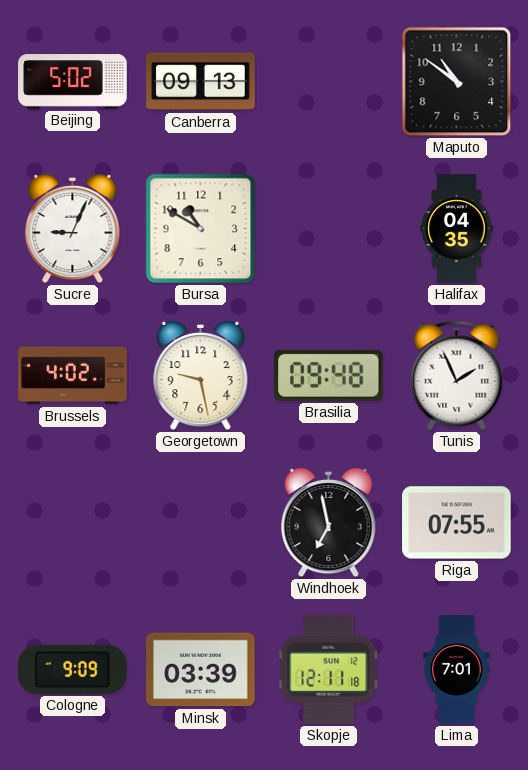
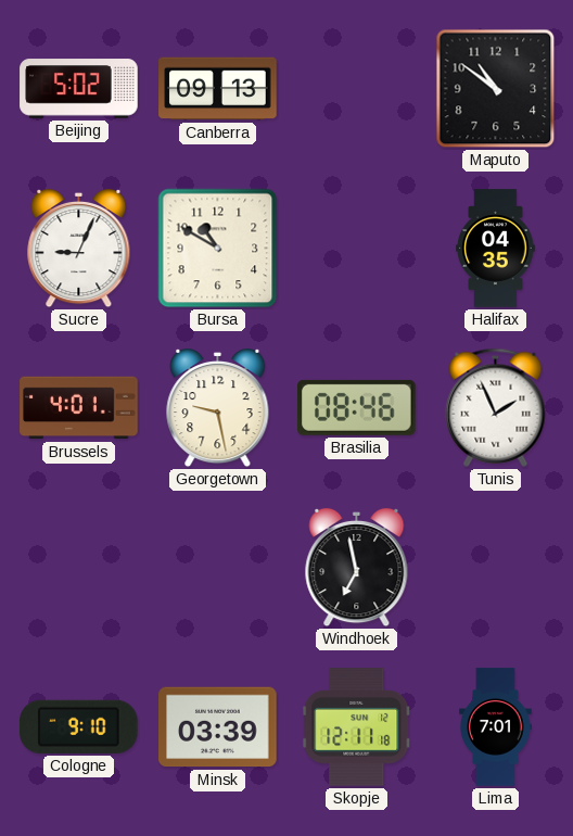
Brussels: 4:02 -> 4:01
Brasilia: 09:48 -> 08:46
Riga: 07:55 -> none
Cologne: 9:09 -> 9:10
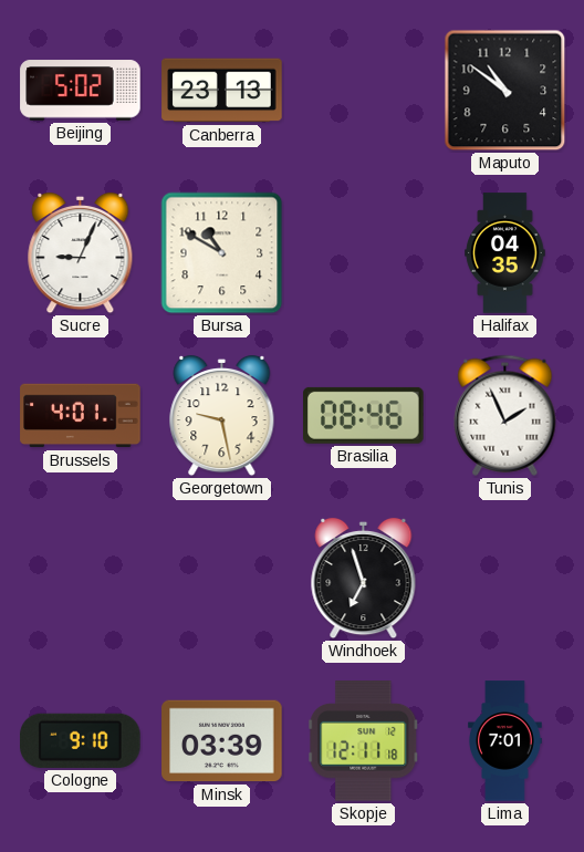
Canberra: 09:13 -> 23:13
Windhoek: 6:58 -> 6:57
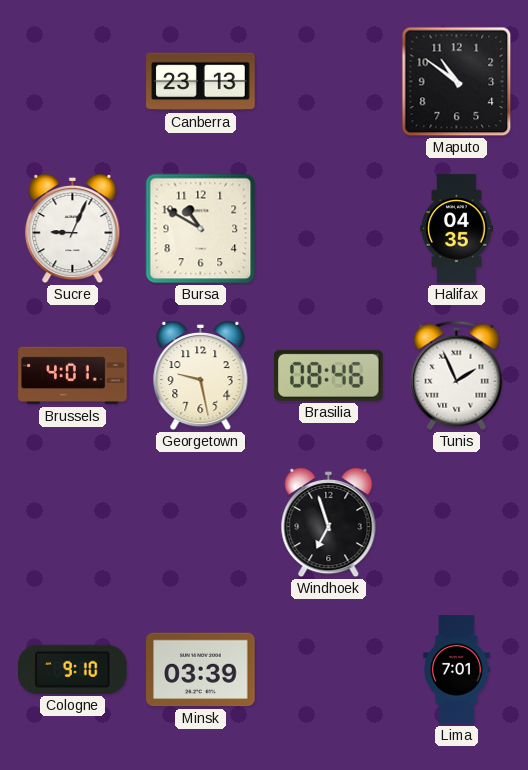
Beijing: 5:02 -> none
Skopje: 12:11 -> none
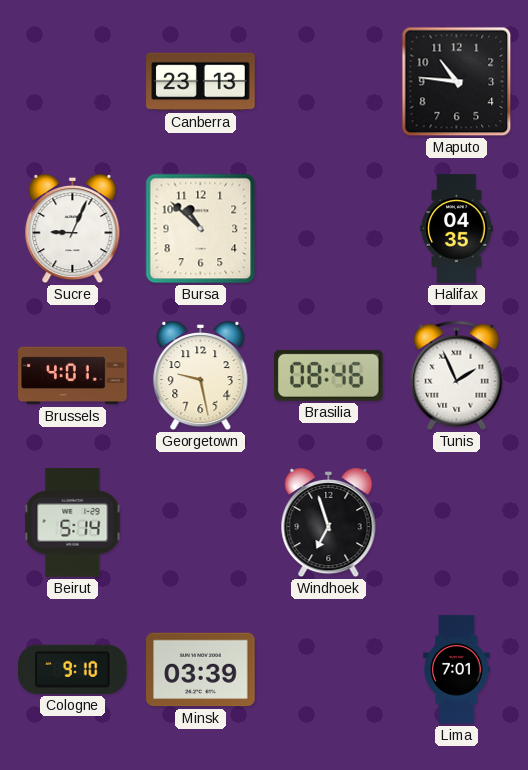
Maputo: 10:51 -> 10:46
Bursa: 10:50 -> 10:52
Beirut: none -> 5:14
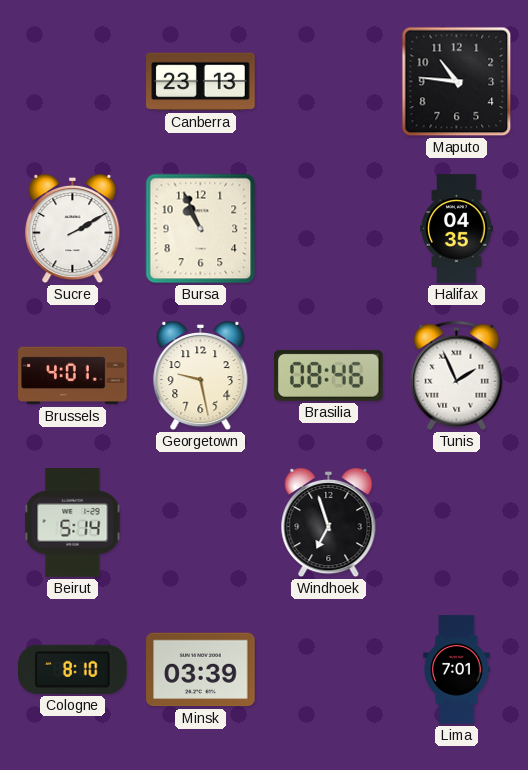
Sucre: 9:04 -> 2:10
Bursa: 10:52 -> 10:56
Cologne: 9:10 -> 8:10
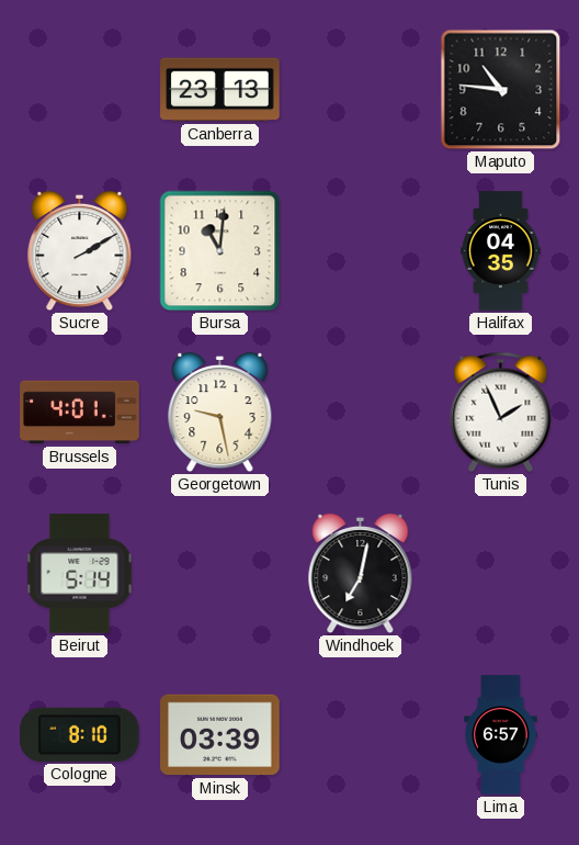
Bursa: 10:56 -> 11:01
Brasilia: 08:46 -> none
Windhoek: 6:57 -> 7:02
Lima: 7:01 -> 6:57
